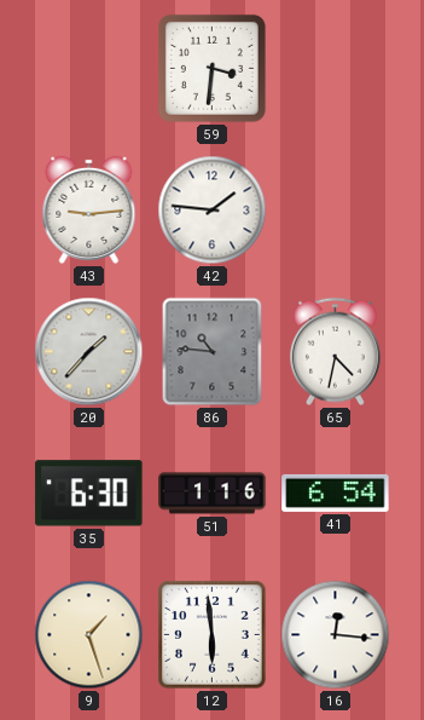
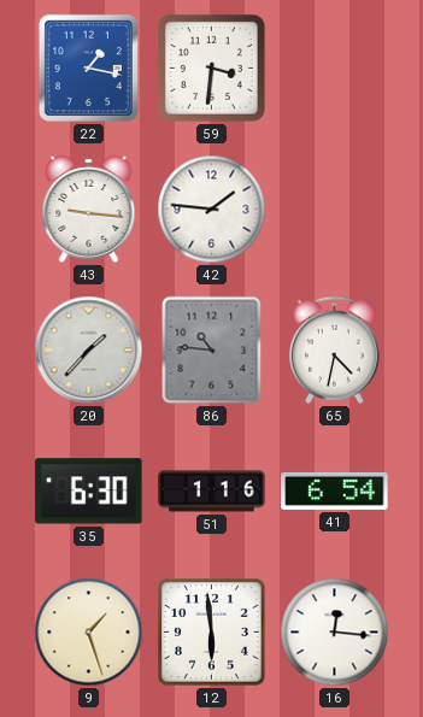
22: none -> 1:17
43: 9:14 -> 9:16
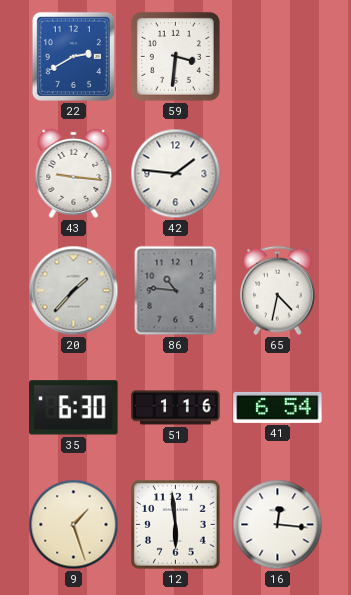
22: 1:17 -> 2:40
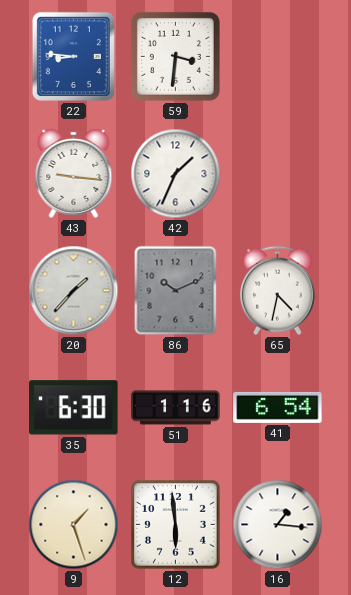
22: 2:40 -> 8:46
42: 1:46 -> 1:34
86: 10:46 -> 10:11
16: 12:16 -> 1:16
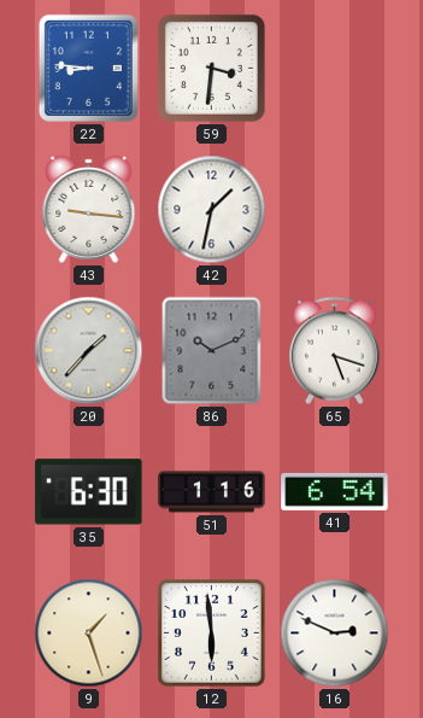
42: 1:34 -> 1:32
65: 4:32 -> 5:18
16: 1:16 -> 2:49
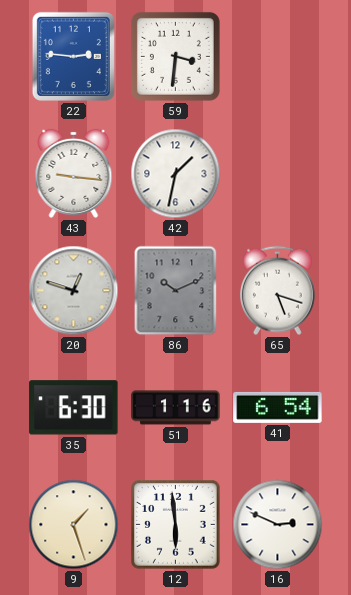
22: 8:46 -> 2:46
20: 1:37 -> 12:48
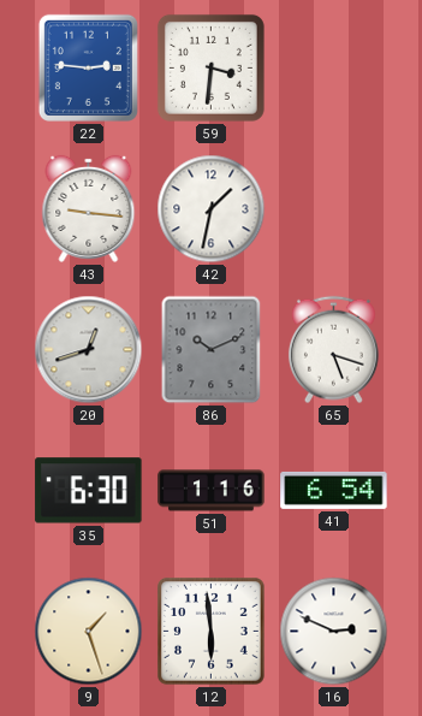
20: 12:48 -> 12:42
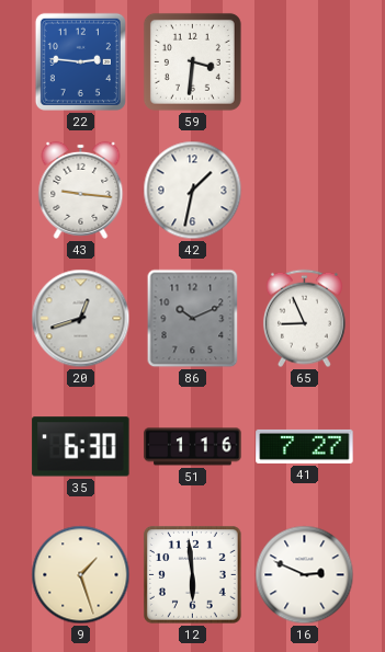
65: 5:18 -> 8:56
41: 6:54 -> 7:27
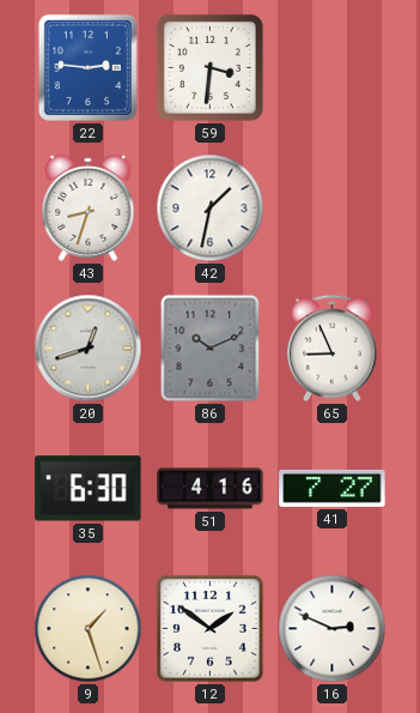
43: 9:16 -> 8:33
51: 1:16 -> 4:16
12: 5:59 -> 1:51
